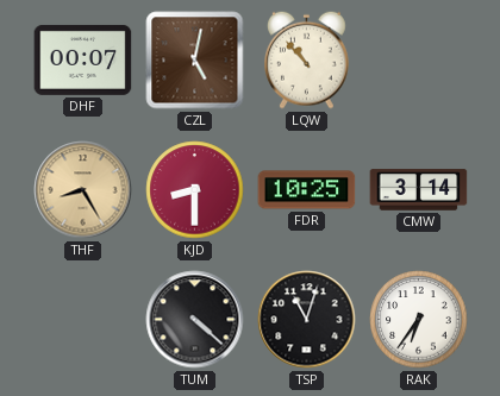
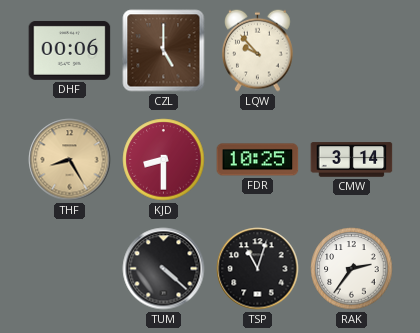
DHF: 00:07 -> 00:06
CZL: 5:02 -> 5:00
LQW: 10:53 -> 9:53
RAK: 6:36 -> 2:36
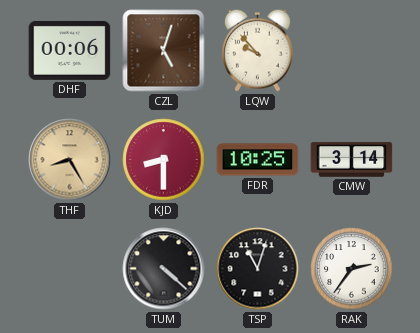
CZL: 5:00 -> 5:03
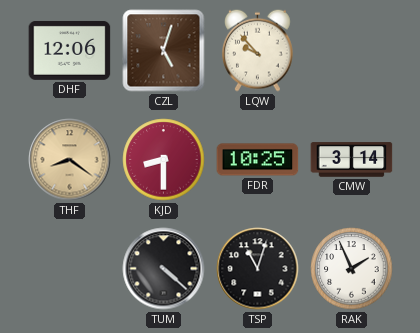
DHF: 00:06 -> 12:06
THF: 8:25 -> 8:21
RAK: 2:36 -> 1:56
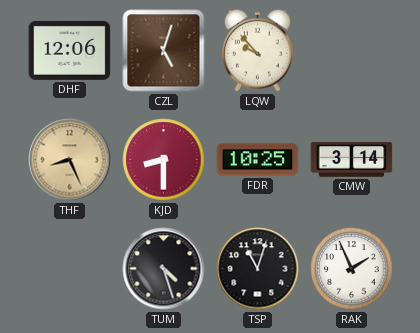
THF: 8:21 -> 8:26
TUM: 4:22 -> 4:27
